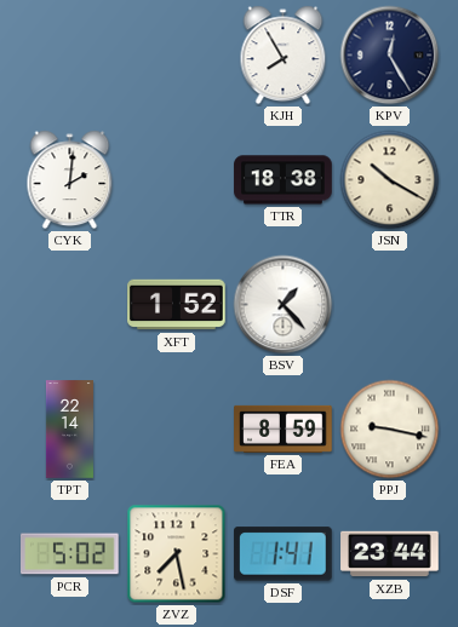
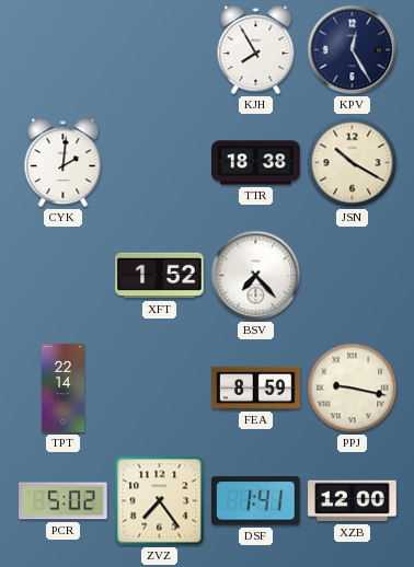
BSV: 1:23 -> 7:23
ZVZ: 7:28 -> 7:24
XZB: 23:44 -> 12:00
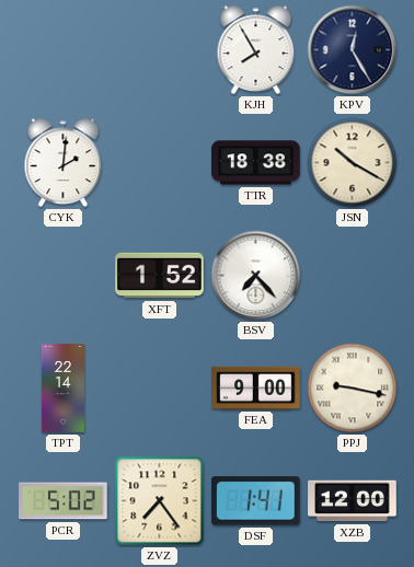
FEA: 8:59 -> 9:00
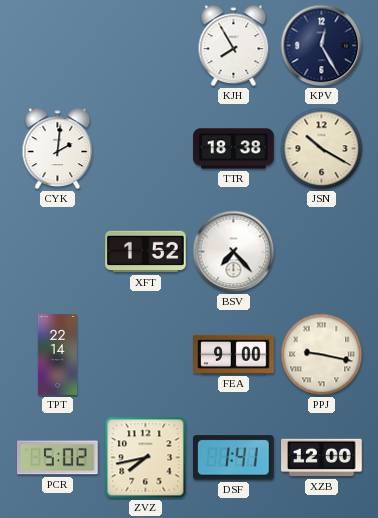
ZVZ: 7:24 -> 7:43
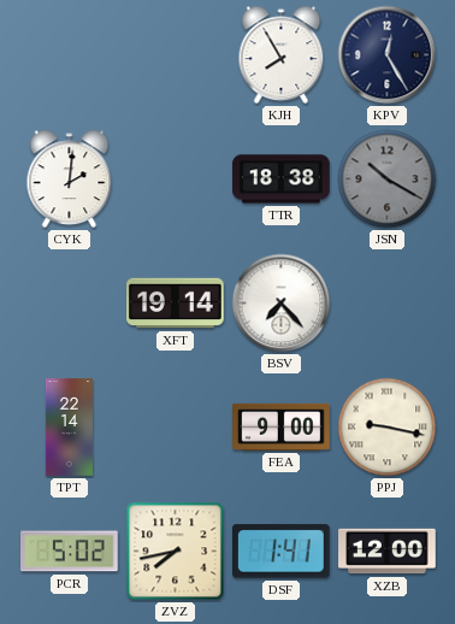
JSN dial: cream -> grey
XFT: 1:52 -> 19:14
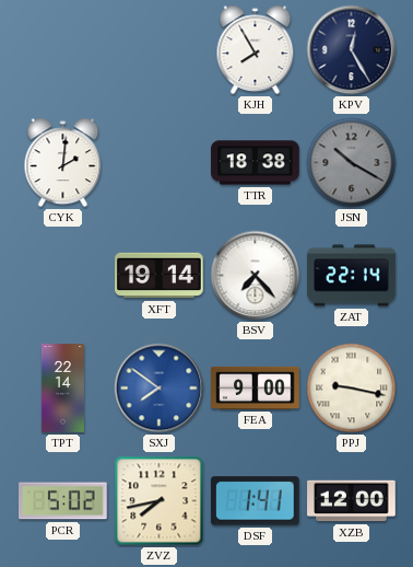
ZAT: none -> 22:14
SXJ: none -> 7:51
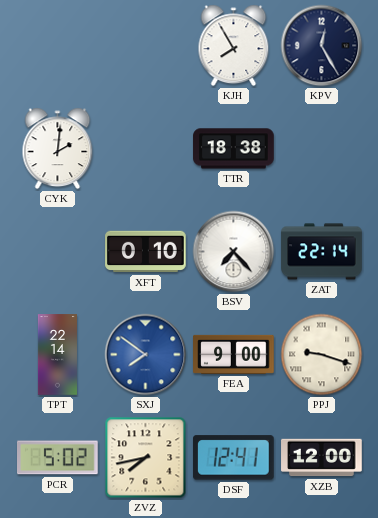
JSN: 10:20 -> none
XFT: 19:14 -> 0:10
PPJ: 9:17 -> 9:18
DSF: 1:41 -> 12:41
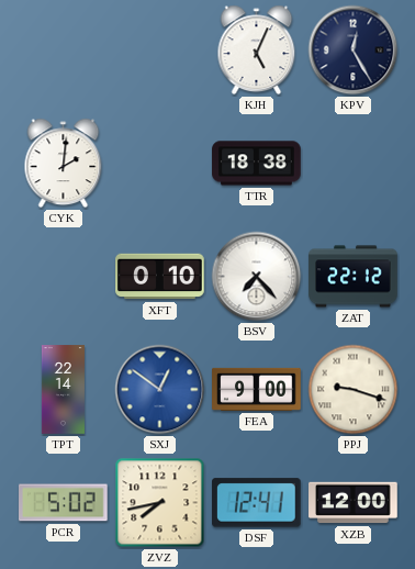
KJH: 7:55 -> 5:04
ZAT: 22:14 -> 22:12
SXJ: 7:51 -> 12:51
